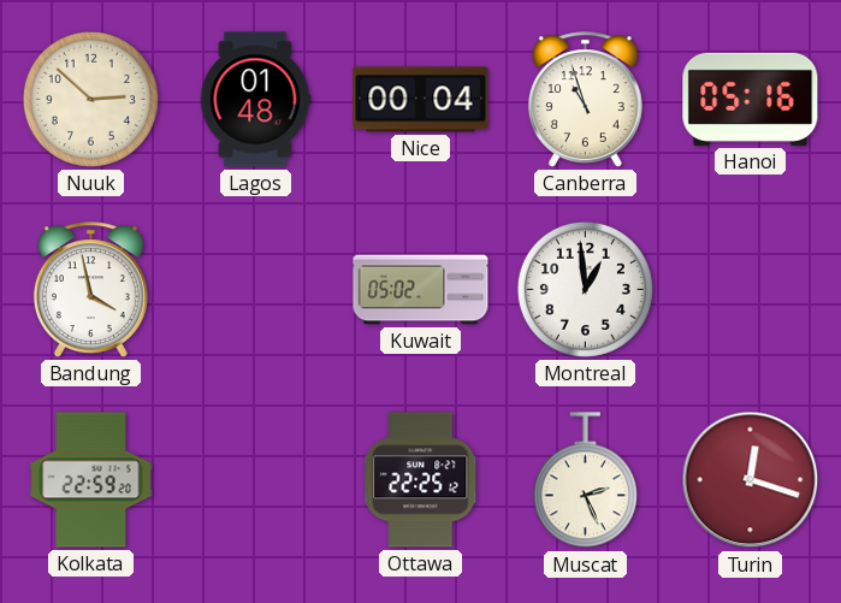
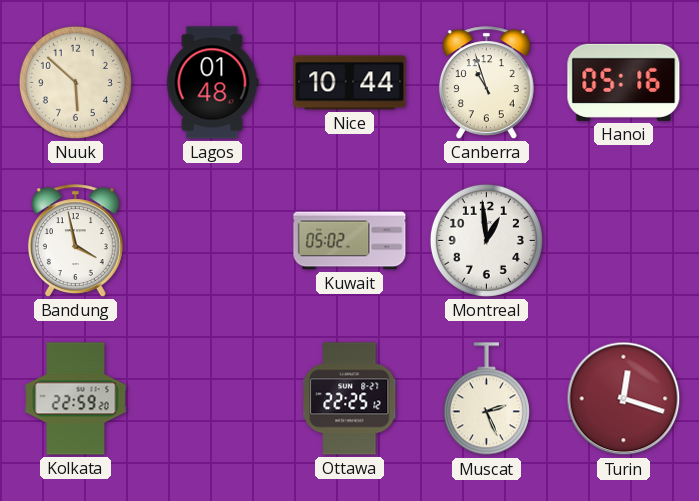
Nuuk: 2:52 -> 5:52
Nice: 00:04 -> 10:44
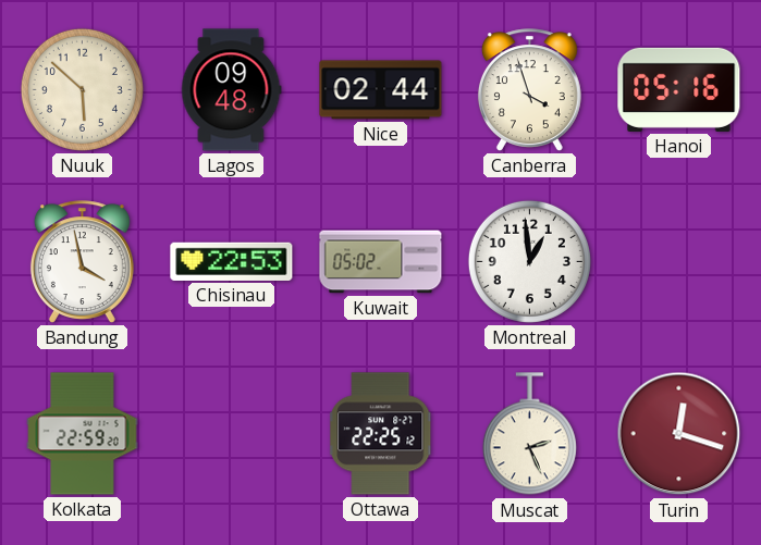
Lagos: 01:48 -> 09:48
Nice: 10:44 -> 02:44
Canberra: 10:57 -> 3:57
Chisinau: none -> 22:53
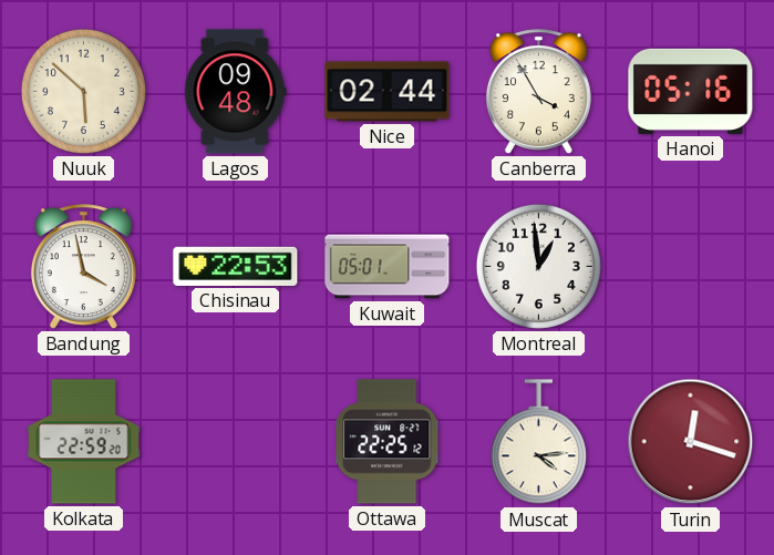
Canberra: 3:57 -> 3:55
Kuwait: 05:02 -> 05:01
Muscat: 2:26 -> 4:14
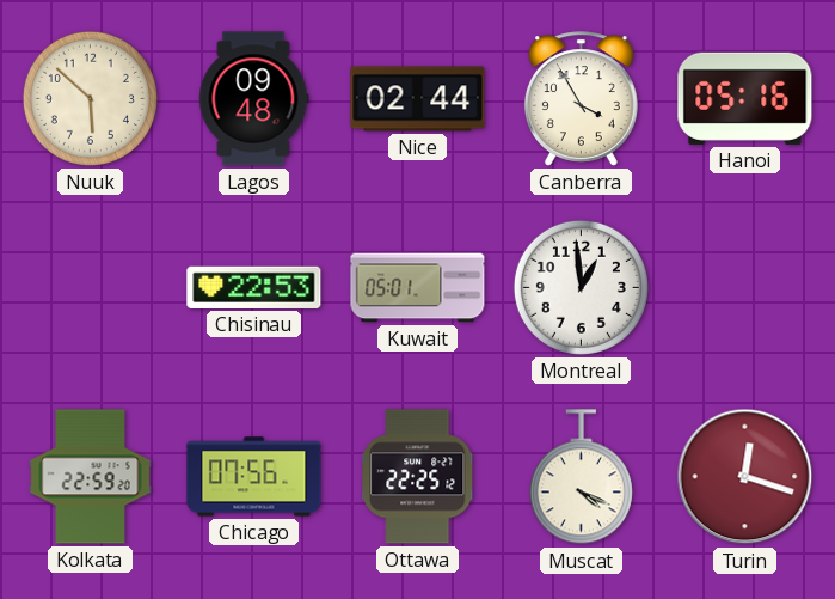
Bandung: 3:58 -> none
Chicago: none -> 07:56
Muscat: 4:14 -> 4:19
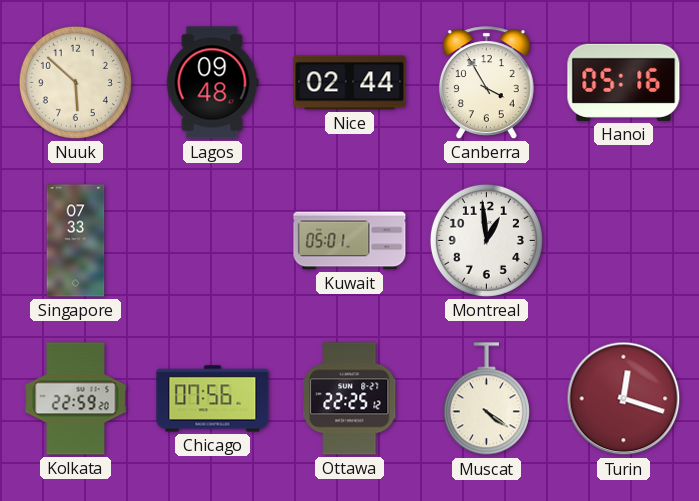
Singapore: none -> 07:33
Chisinau: 22:53 -> none
Muscat: 4:19 -> 4:21
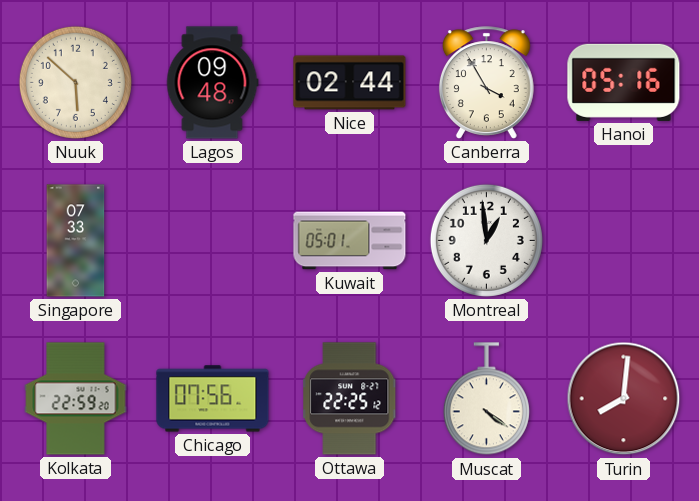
Turin: 12:18 -> 8:01
